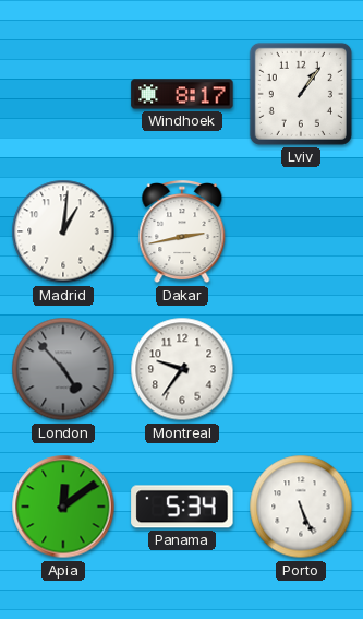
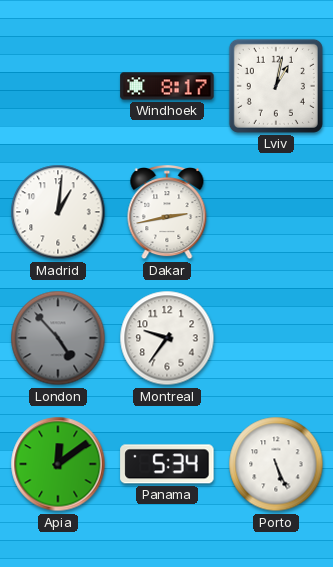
Lviv: 1:06 -> 1:02
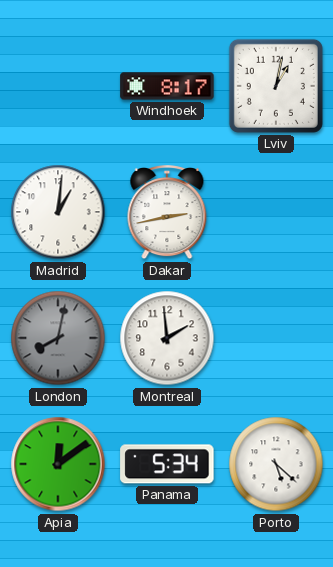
London: 4:53 -> 8:02
Montreal: 9:36 -> 1:59
Porto: 5:26 -> 5:22
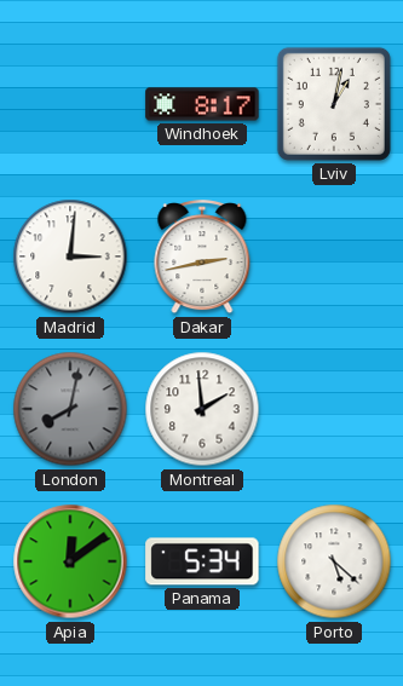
Madrid: 1:01 -> 3:01
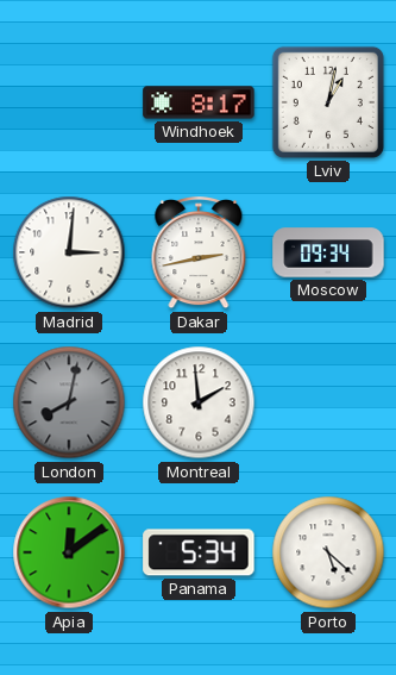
Moscow: none -> 09:34
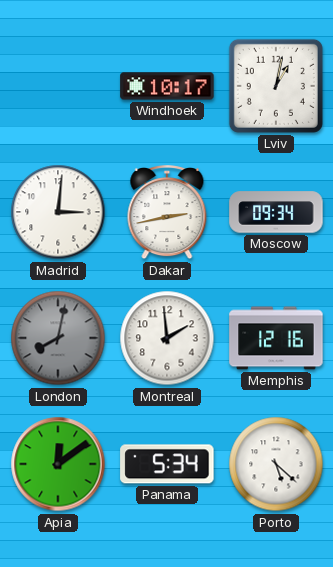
Windhoek: 8:17 -> 10:17
Memphis: none -> 12:16
